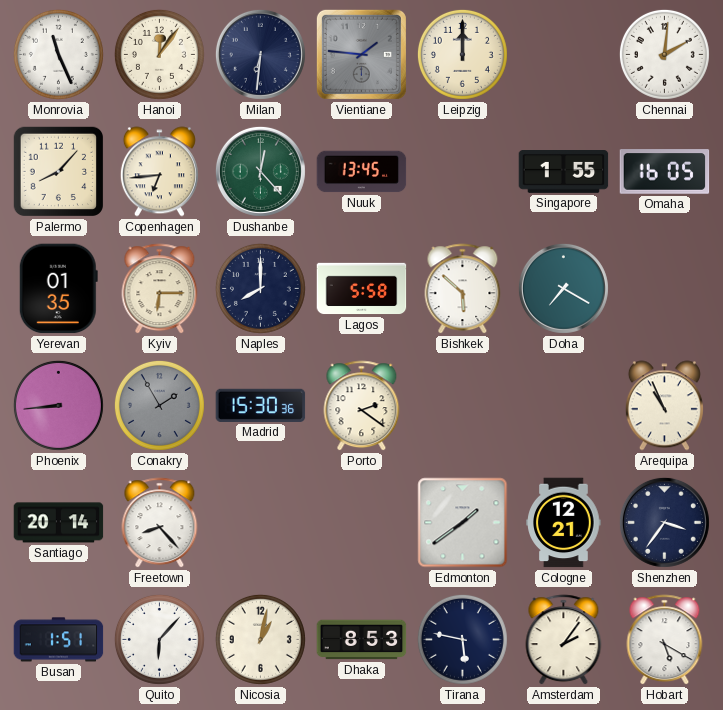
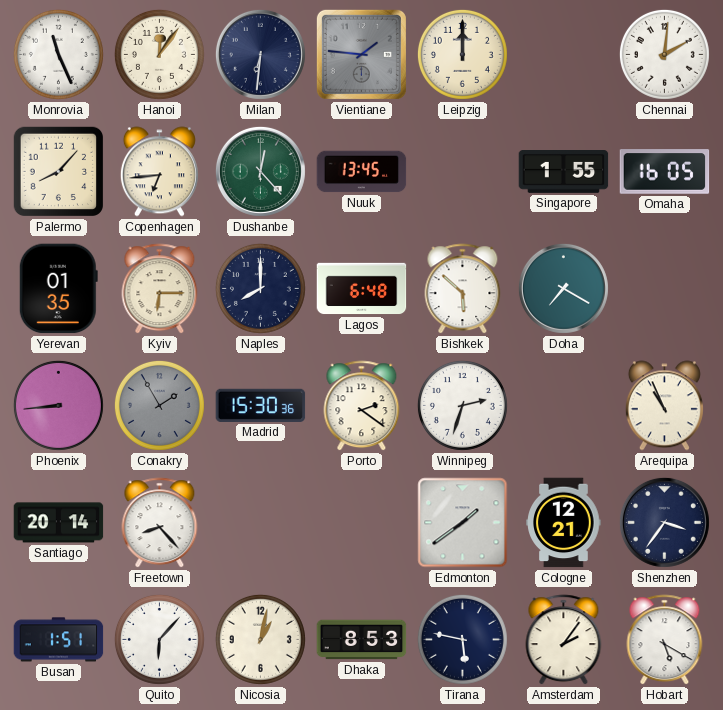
Lagos: 5:58 -> 6:48
Winnipeg: none -> 2:33
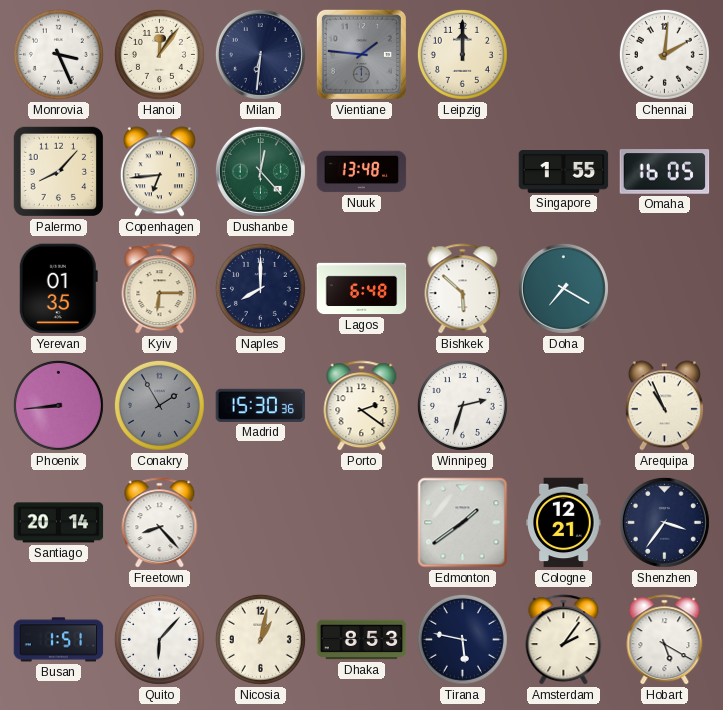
Monrovia: 11:26 -> 3:26
Nuuk: 13:45 -> 13:48
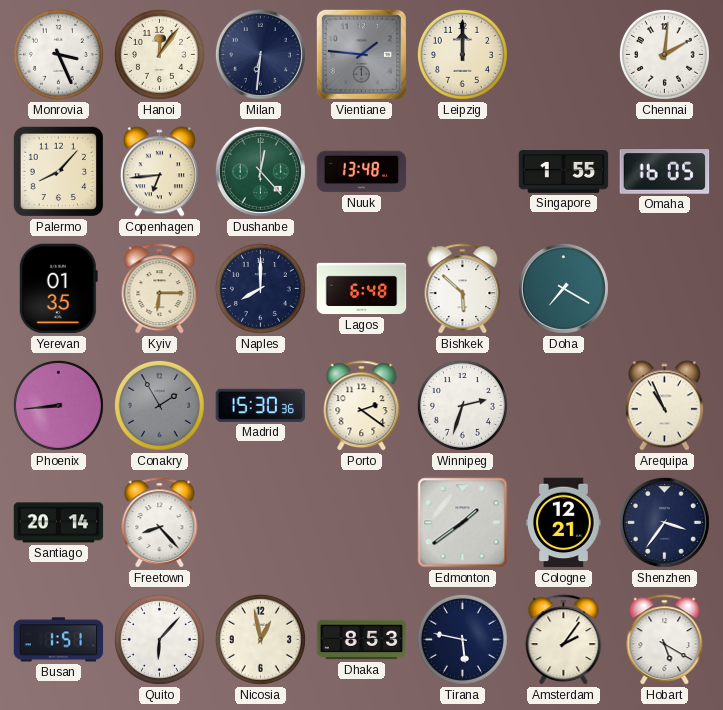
Nicosia: 1:02 -> 12:58
